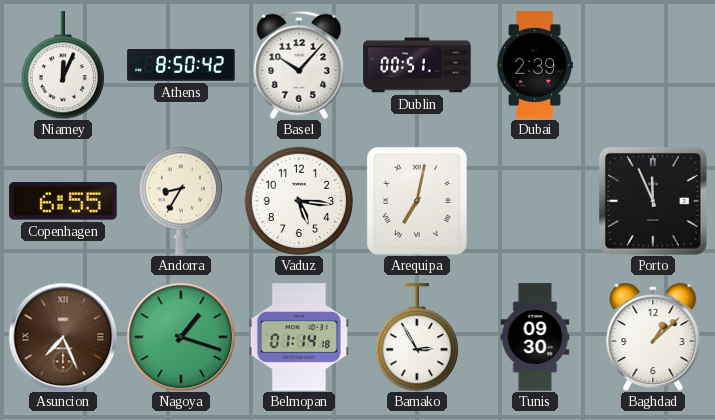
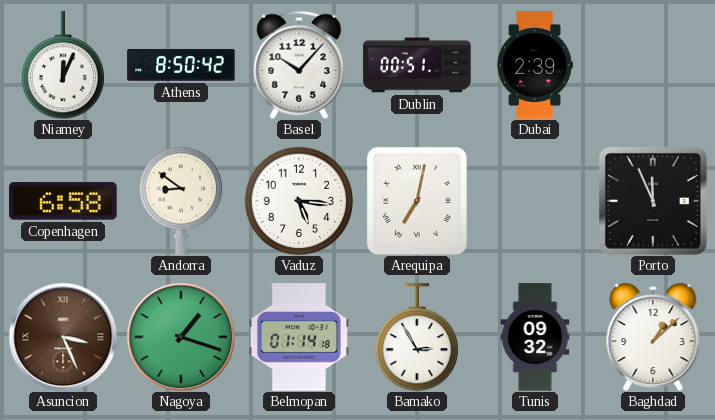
Copenhagen: 6:55 -> 6:58
Andorra: 8:35 -> 8:51
Asuncion: 7:26 -> 3:26
Tunis: 09:30 -> 09:32
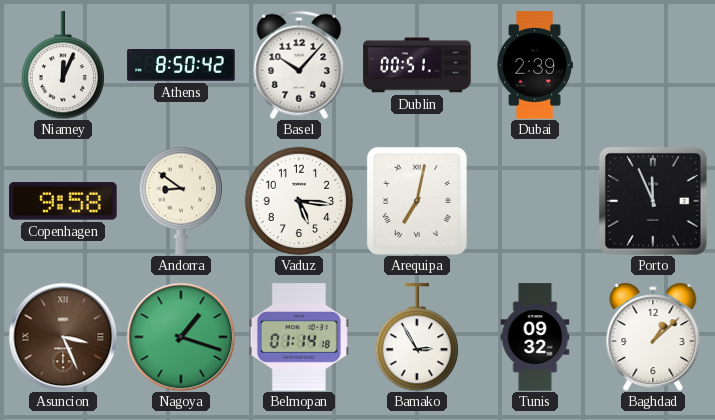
Copenhagen: 6:58 -> 9:58
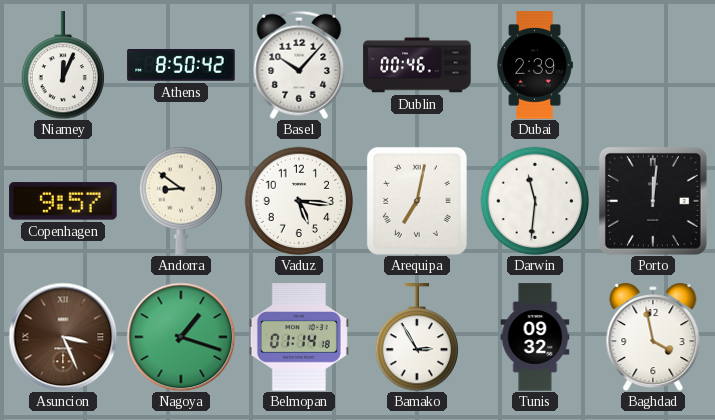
Dublin: 00:51 -> 00:46
Copenhagen: 9:58 -> 9:57
Darwin: none -> 11:31
Porto: 11:56 -> 12:01
Baghdad: 1:08 -> 3:58
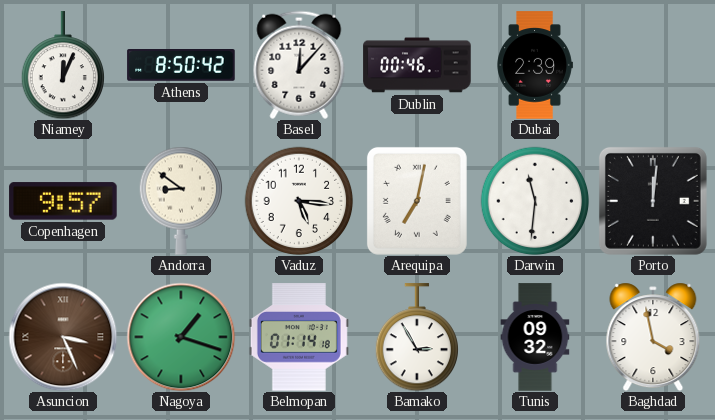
Basel: 10:07 -> 12:07
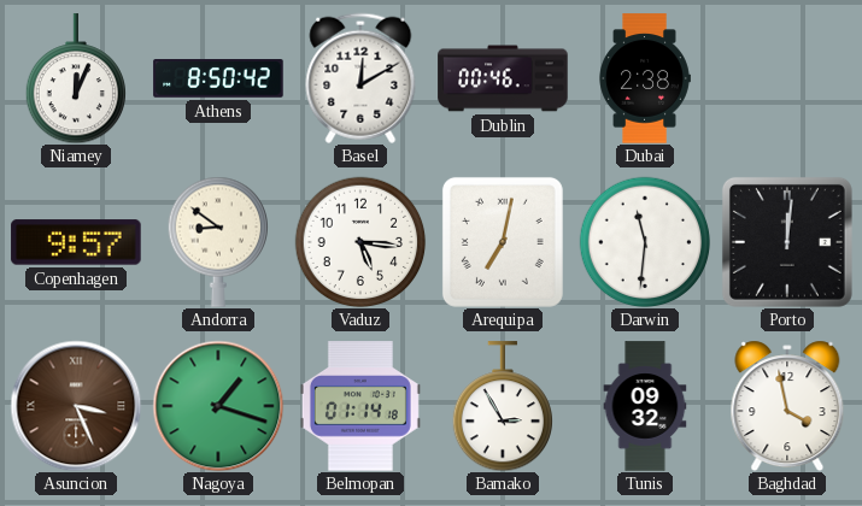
Basel: 12:07 -> 12:10
Dubai: 2:39 -> 2:38
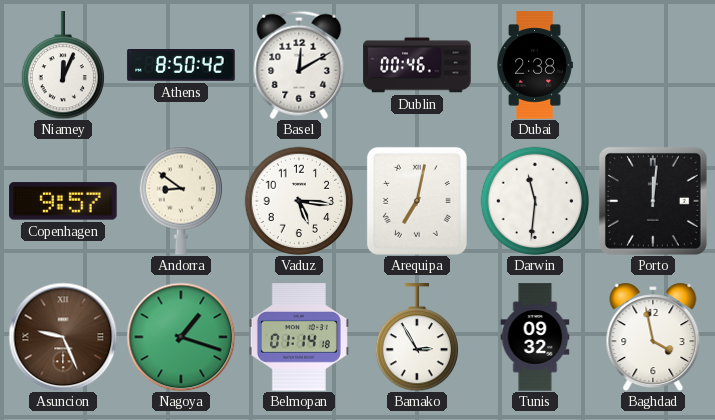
Asuncion: 3:26 -> 9:26
